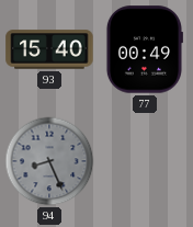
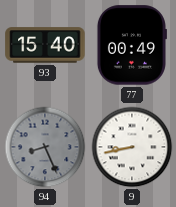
9: none -> 8:43
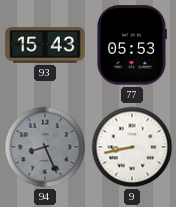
93: 15:40 -> 15:43
77: 00:49 -> 05:53
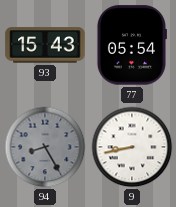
77: 05:53 -> 05:54
94: 8:26 -> 8:25
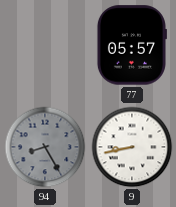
93: 15:43 -> none
77: 05:54 -> 05:57
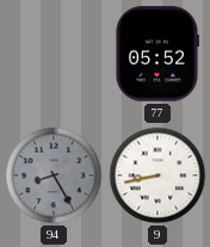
77: 05:57 -> 05:52
